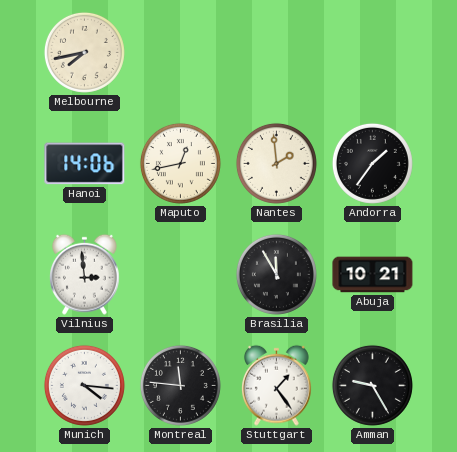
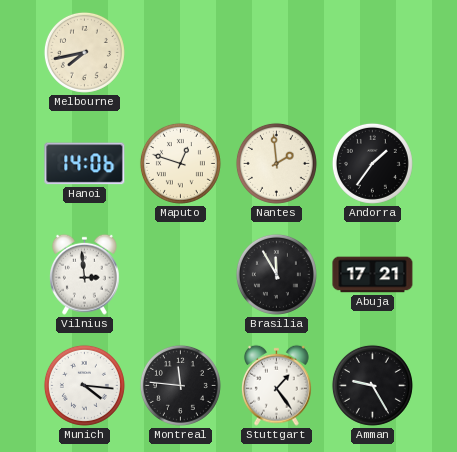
Maputo: 12:43 -> 12:48
Abuja: 10:21 -> 17:21
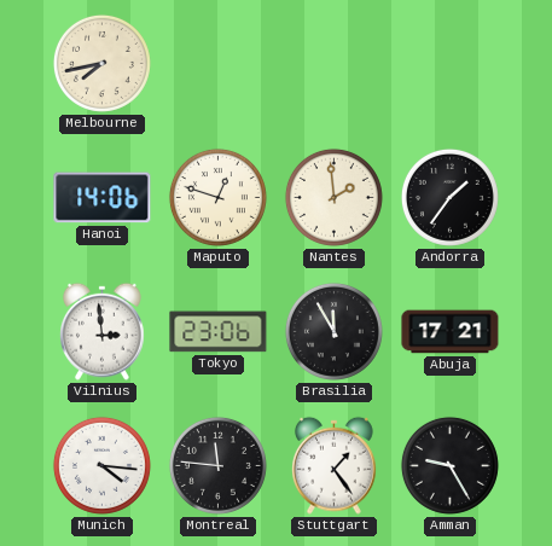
Tokyo: none -> 23:06
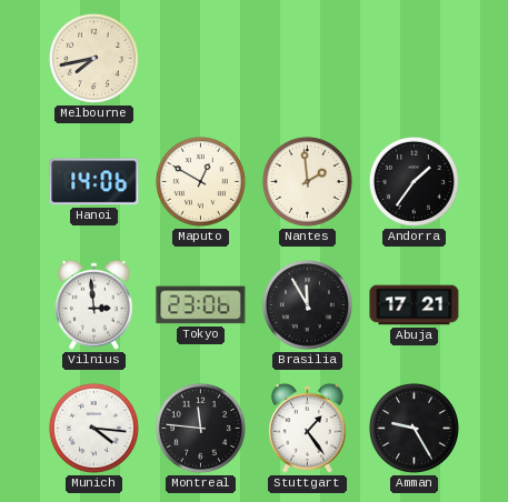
Maputo: 12:48 -> 12:50
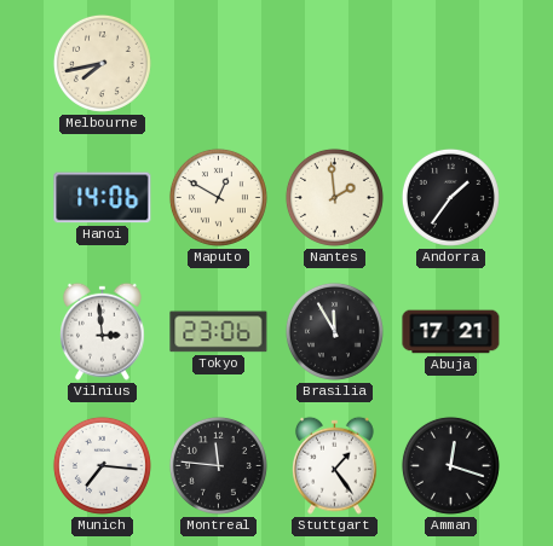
Munich: 4:16 -> 7:16
Amman: 9:25 -> 12:18
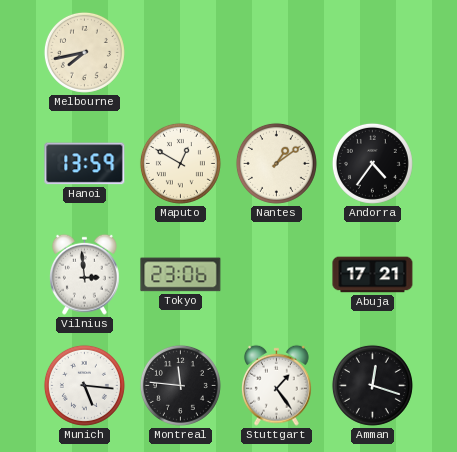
Hanoi: 14:06 -> 13:59
Nantes: 1:59 -> 1:09
Andorra: 1:36 -> 4:36
Brasilia: 11:55 -> none
Munich: 7:16 -> 5:16
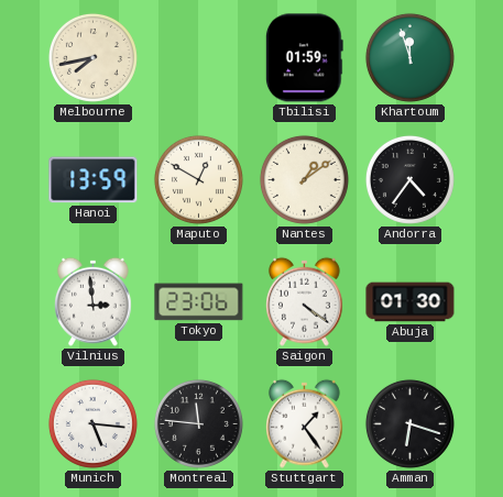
Tbilisi: none -> 01:59
Khartoum: none -> 11:57
Saigon: none -> 4:21
Abuja: 17:21 -> 01:30
Amman: 12:18 -> 6:18
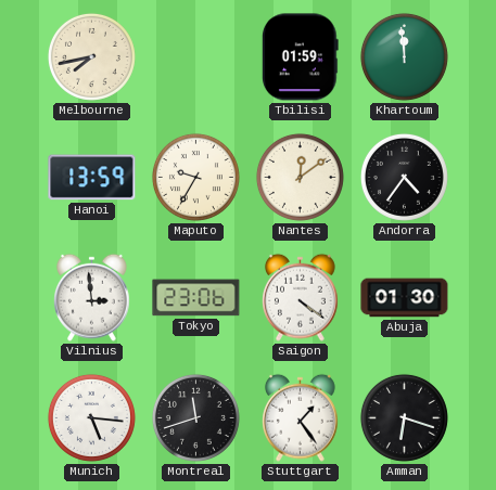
Khartoum: 11:57 -> 11:59
Maputo: 12:50 -> 9:35
Nantes: 1:09 -> 12:09
Montreal: 11:46 -> 11:42
